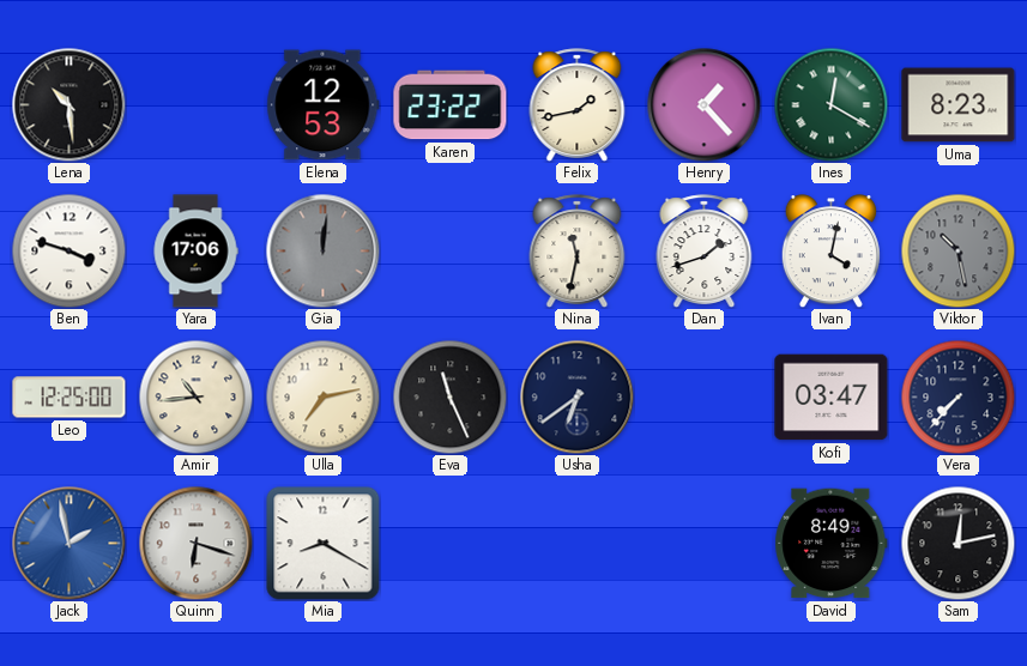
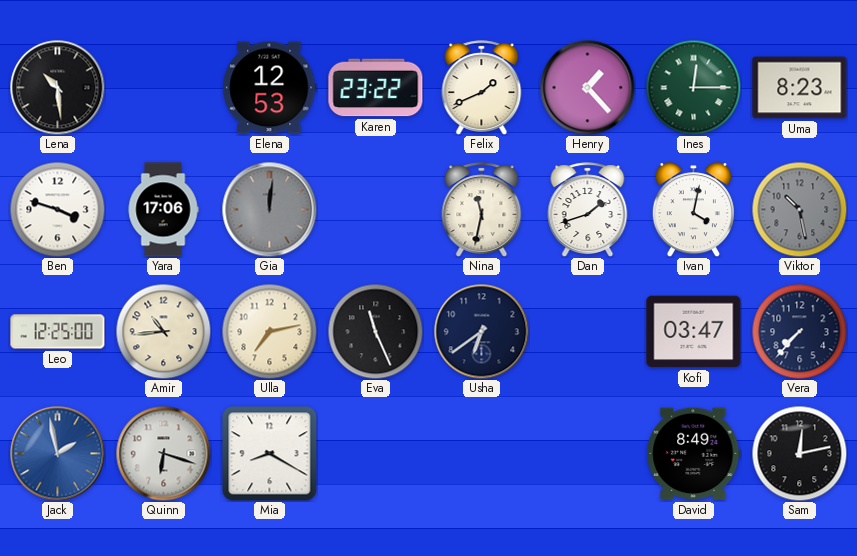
Felix: 1:43 -> 1:41
Ines: 12:20 -> 12:15
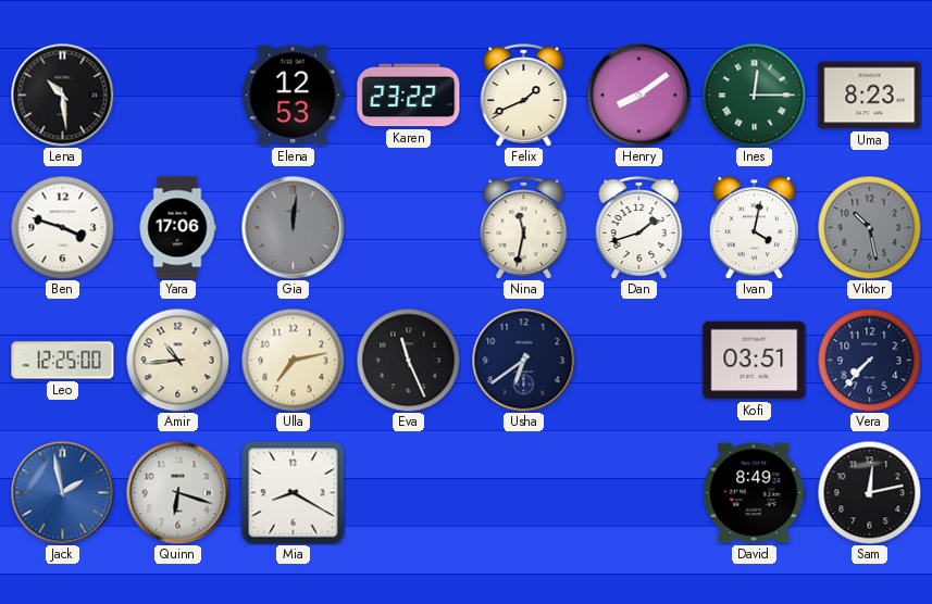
Henry: 1:23 -> 8:09
Kofi: 03:47 -> 03:51
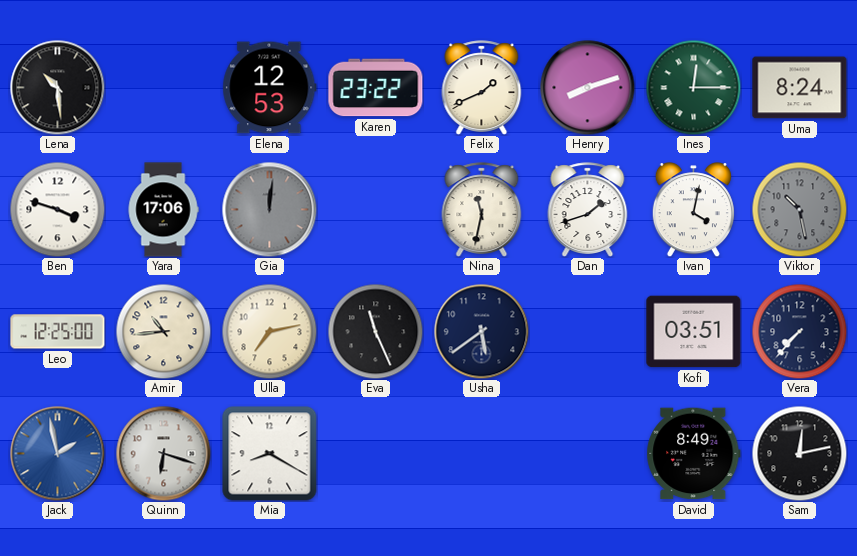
Henry: 8:09 -> 8:12
Uma: 8:23 -> 8:24
Usha: 6:39 -> 5:39
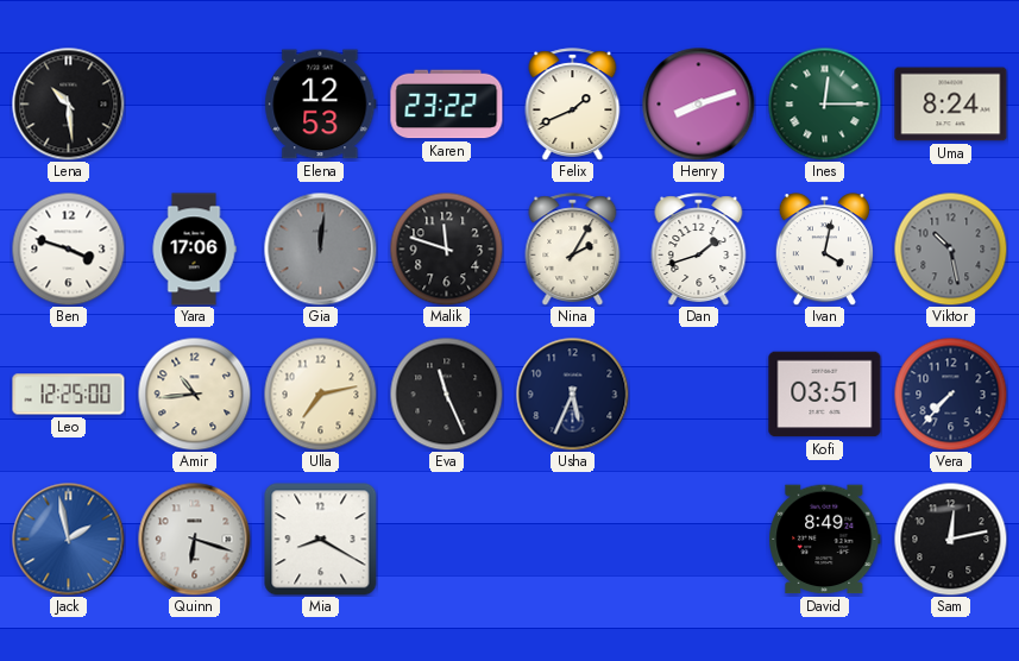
Malik: none -> 11:48
Nina: 11:32 -> 2:05
Usha: 5:39 -> 5:34
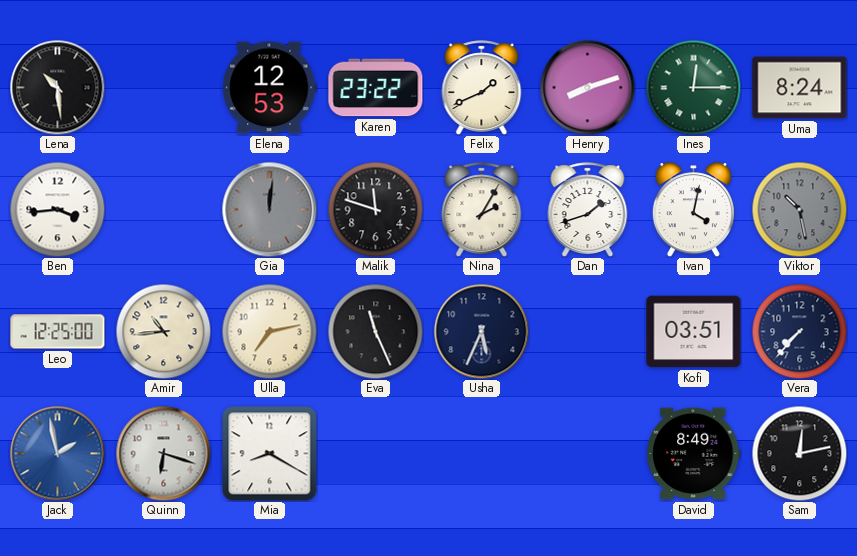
Ben: 3:48 -> 3:44
Yara: 17:06 -> none
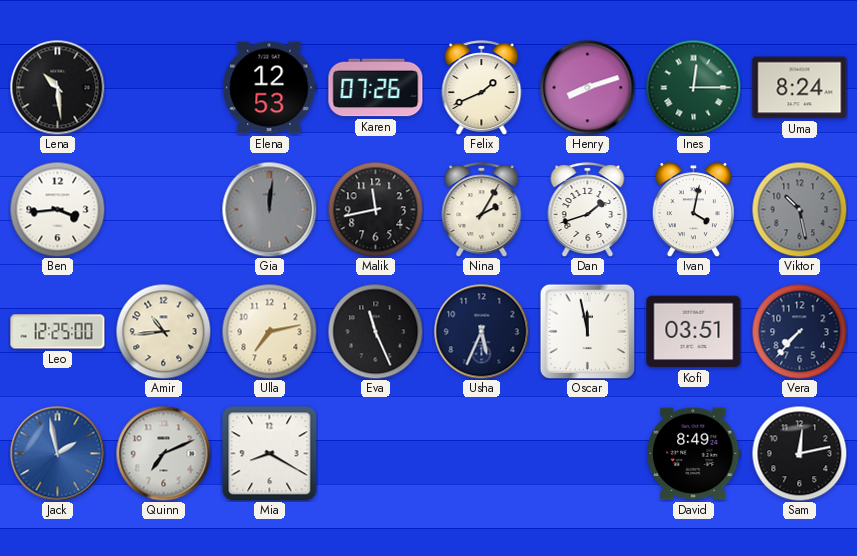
Karen: 23:22 -> 07:26
Malik: 11:48 -> 11:43
Oscar: none -> 11:58
Quinn: 6:18 -> 7:11
